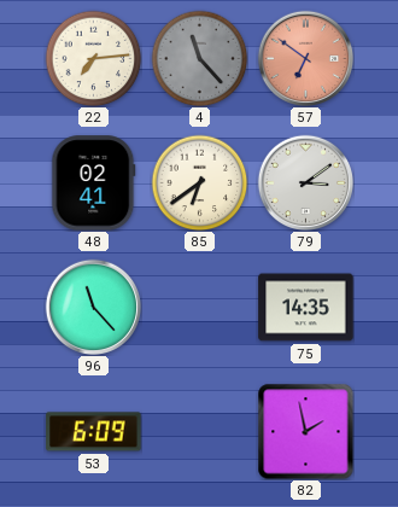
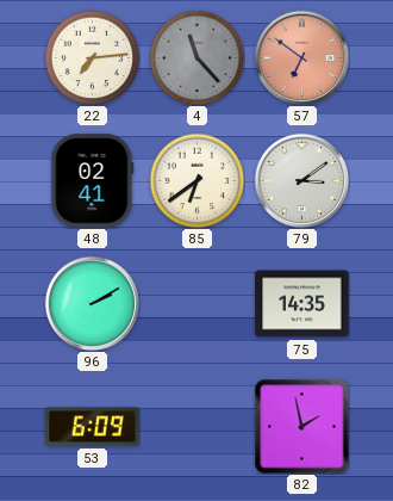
96: 11:23 -> 2:10
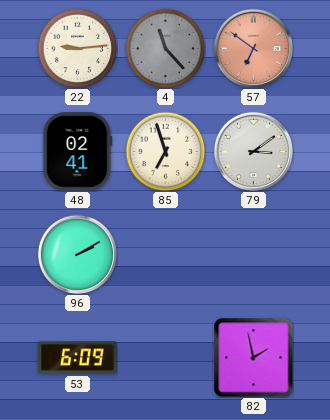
22: 7:14 -> 9:14
85: 6:39 -> 6:57
75: 14:35 -> none
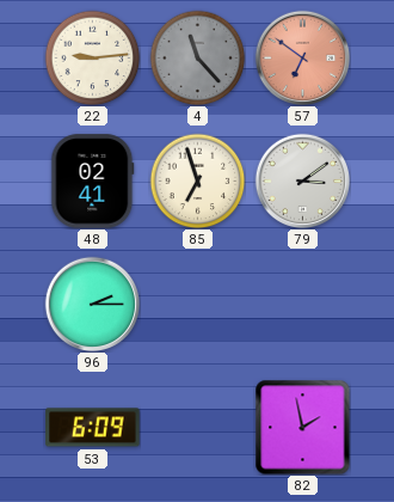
96: 2:10 -> 2:15
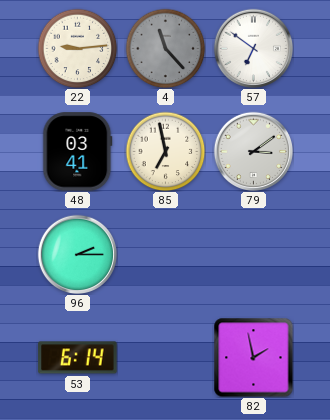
57 dial: salmon -> white
48: 02:41 -> 03:41
85: 6:57 -> 6:58
53: 6:09 -> 6:14
